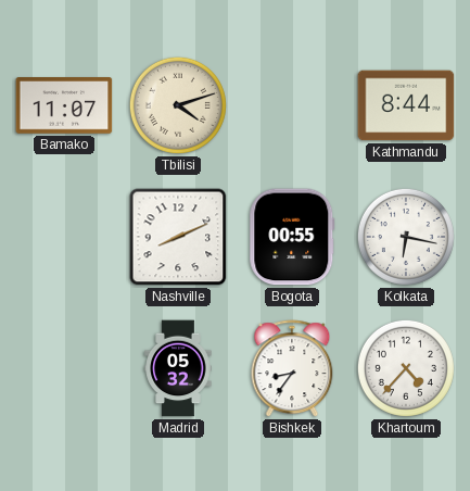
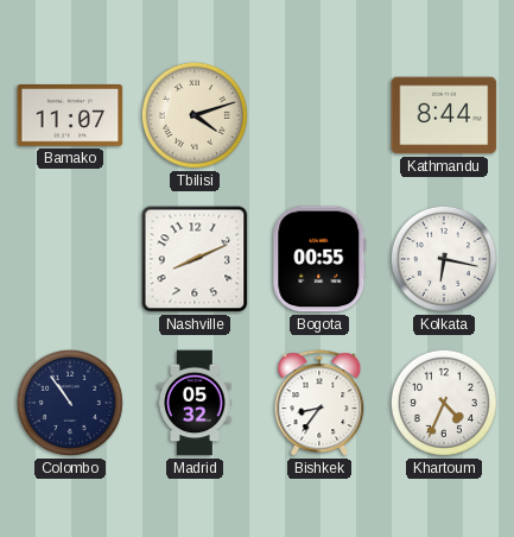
Colombo: none -> 10:54
Khartoum: 4:37 -> 4:34
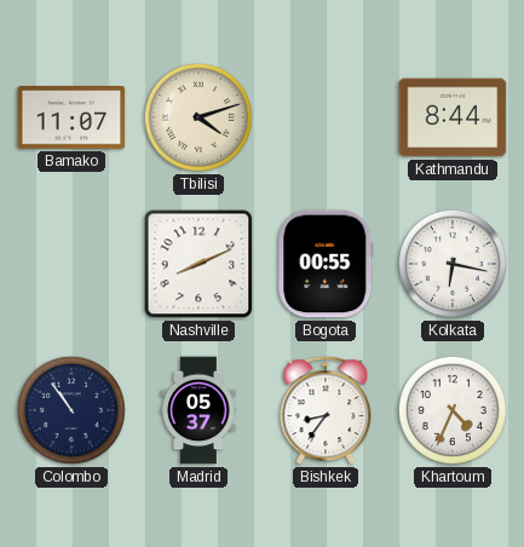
Madrid: 05:32 -> 05:37
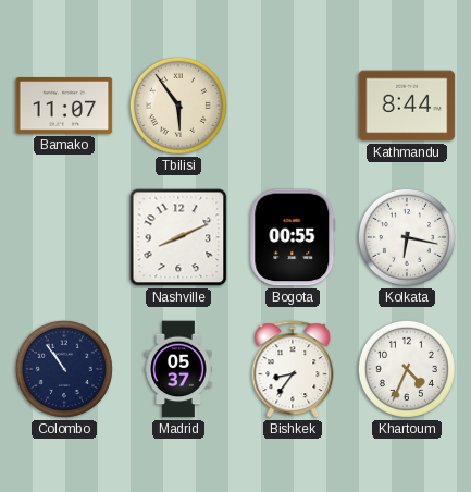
Tbilisi: 4:12 -> 5:54
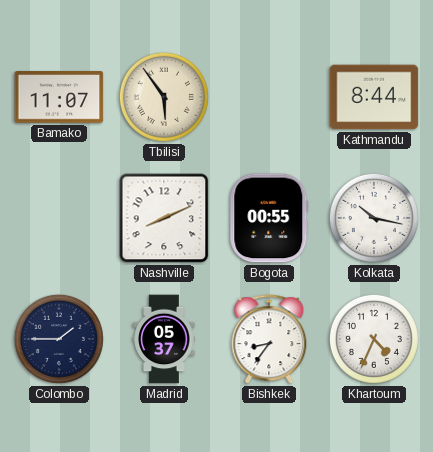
Kolkata: 6:17 -> 10:17
Colombo: 10:54 -> 1:45
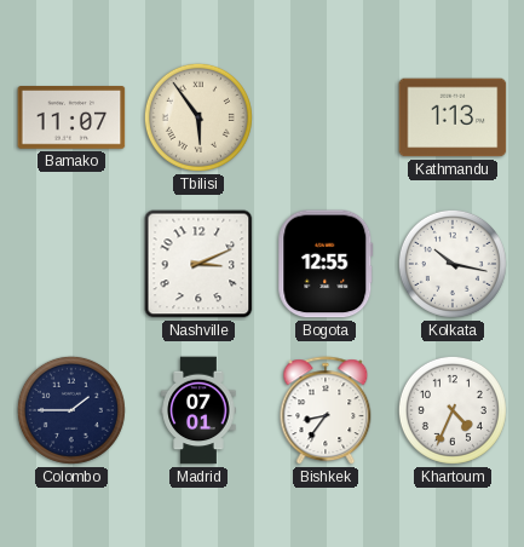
Kathmandu: 8:44 -> 1:13
Nashville: 8:11 -> 3:11
Bogota: 00:55 -> 12:55
Madrid: 05:37 -> 07:01
